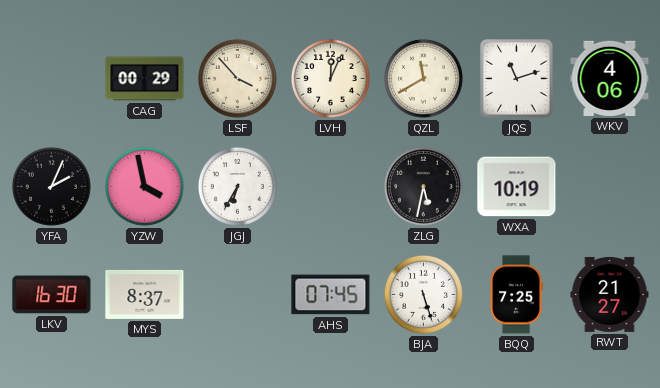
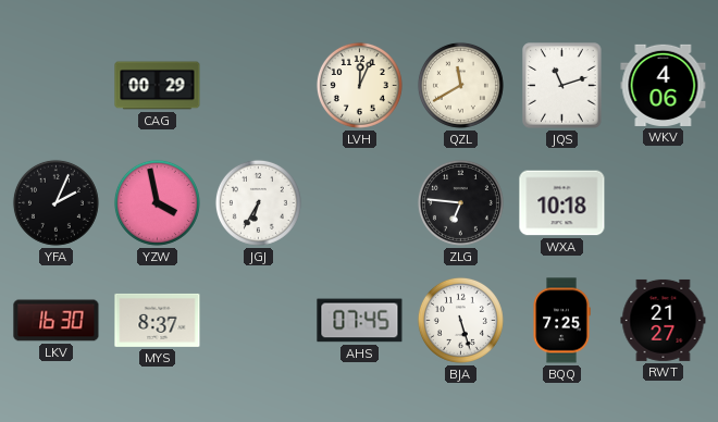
LSF: 3:53 -> none
ZLG: 5:32 -> 6:46
WXA: 10:19 -> 10:18
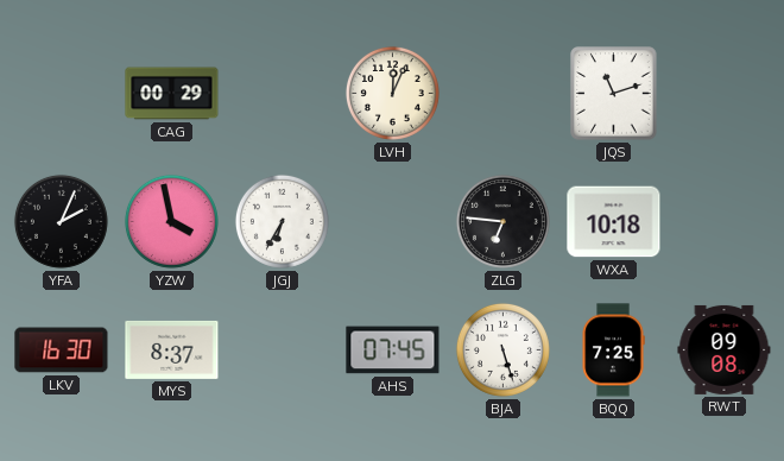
QZL: 11:40 -> none
WKV: 4:06 -> none
RWT: 21:27 -> 09:08
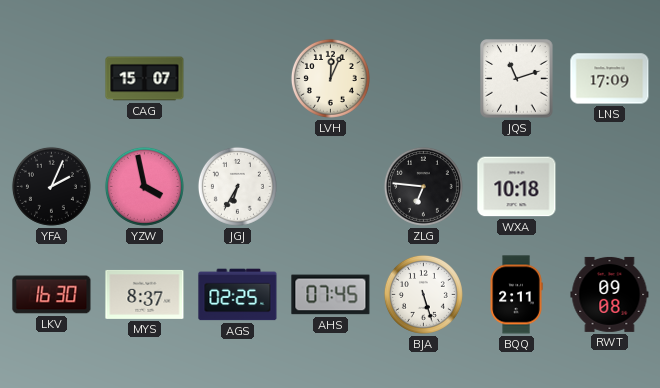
CAG: 00:29 -> 15:07
LNS: none -> 17:09
AGS: none -> 02:25
BQQ: 7:25 -> 2:11
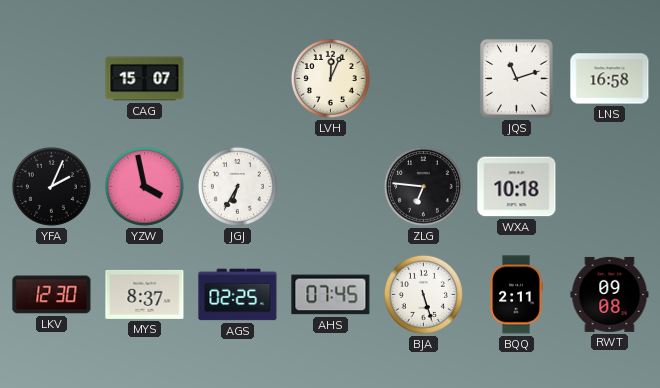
LNS: 17:09 -> 16:58
LKV: 16:30 -> 12:30
